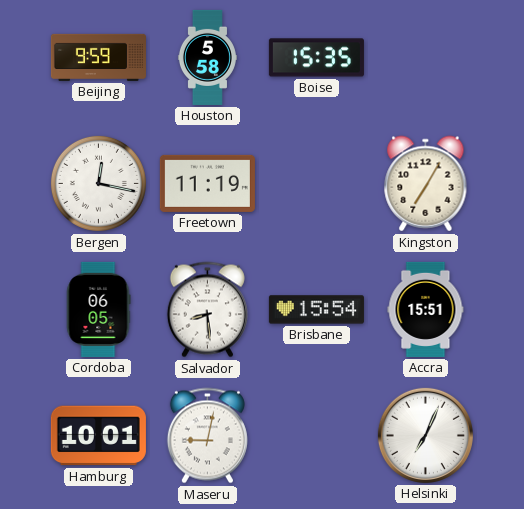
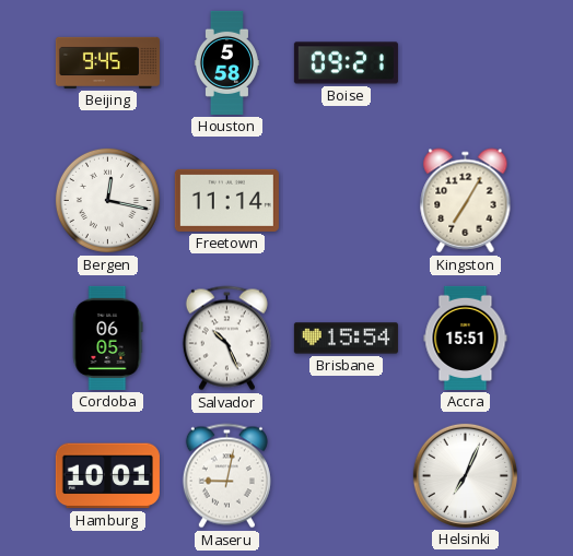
Beijing: 9:59 -> 9:45
Boise: 15:35 -> 09:21
Freetown: 11:19 -> 11:14
Salvador: 8:29 -> 10:26
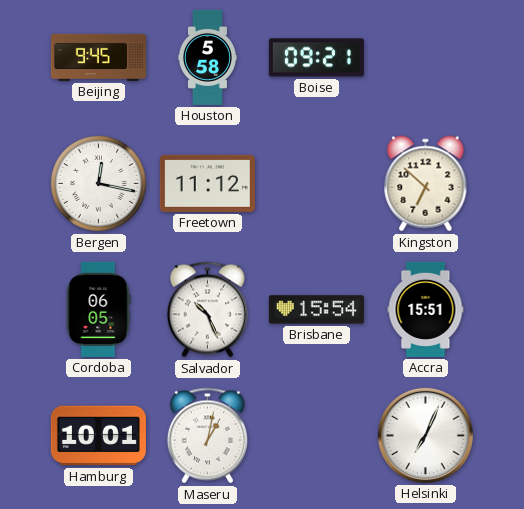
Freetown: 11:14 -> 11:12
Kingston: 7:05 -> 6:52
Maseru: 9:02 -> 1:02
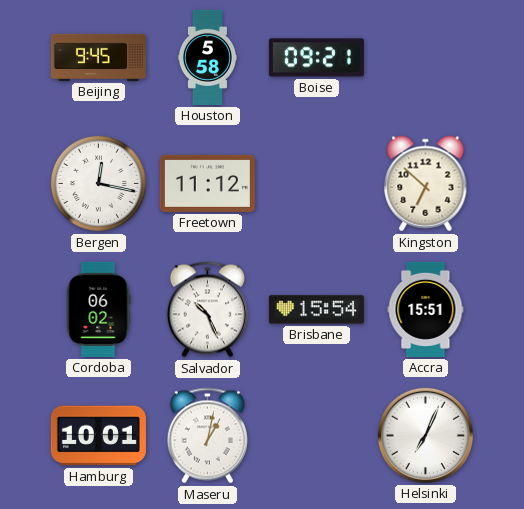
Cordoba: 06:05 -> 06:02
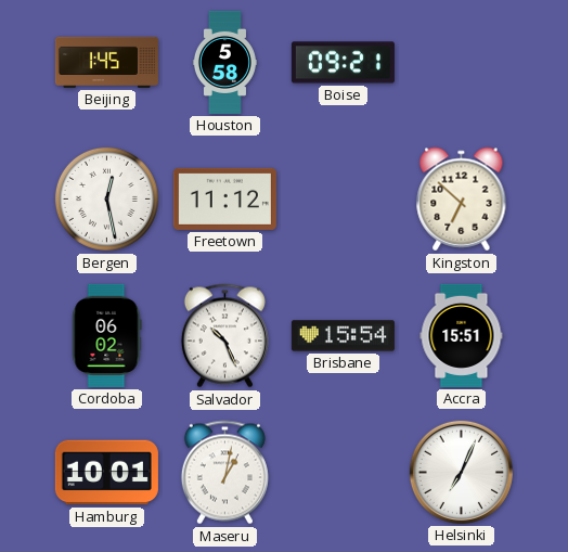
Beijing: 9:45 -> 1:45
Bergen: 12:17 -> 12:28
